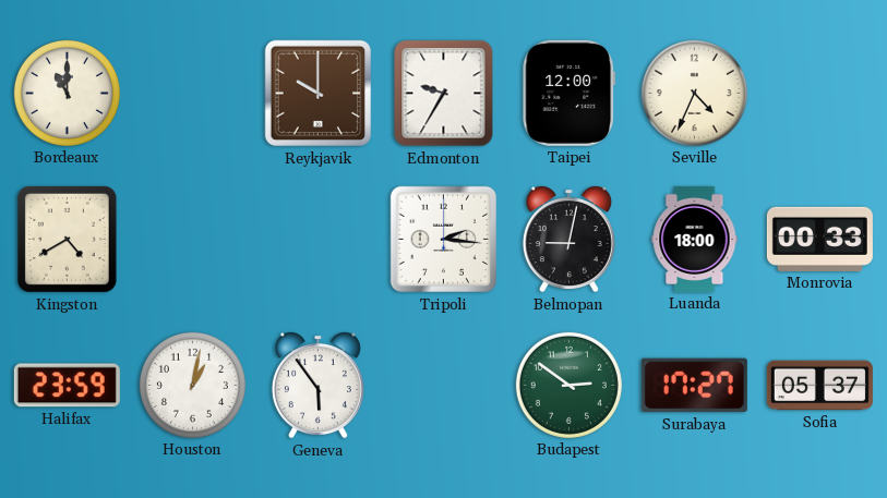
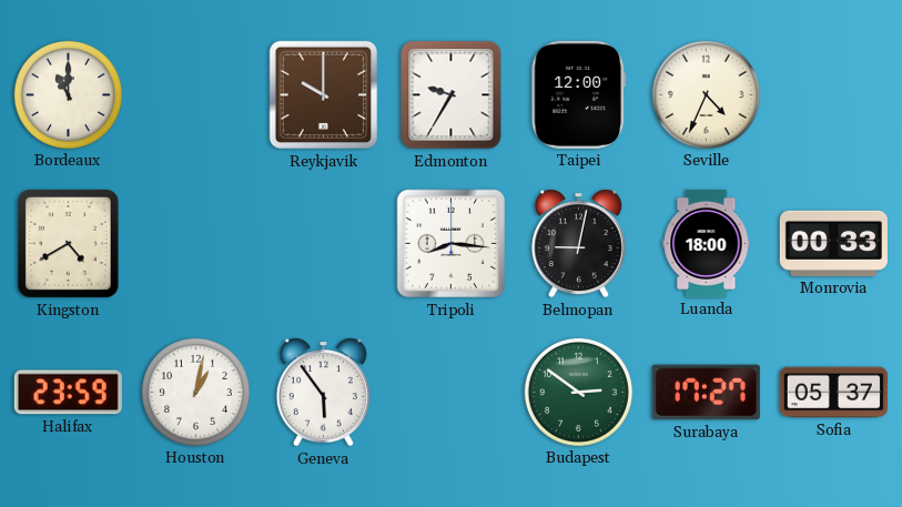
Tripoli: 2:16 -> 8:16
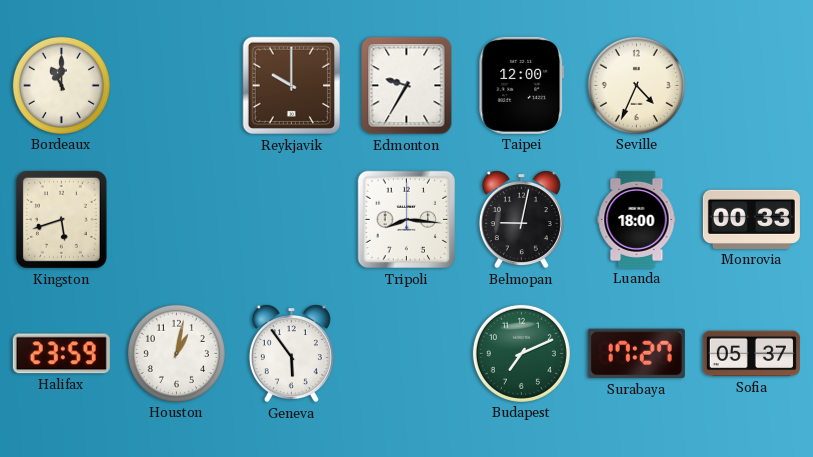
Kingston: 4:40 -> 5:42
Budapest: 2:51 -> 7:11
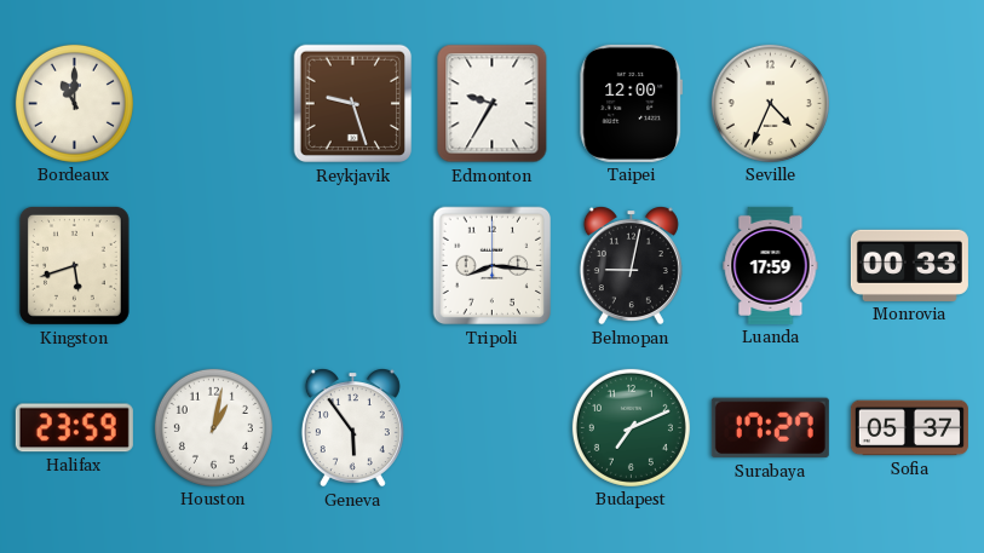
Reykjavik: 10:00 -> 9:27
Luanda: 18:00 -> 17:59
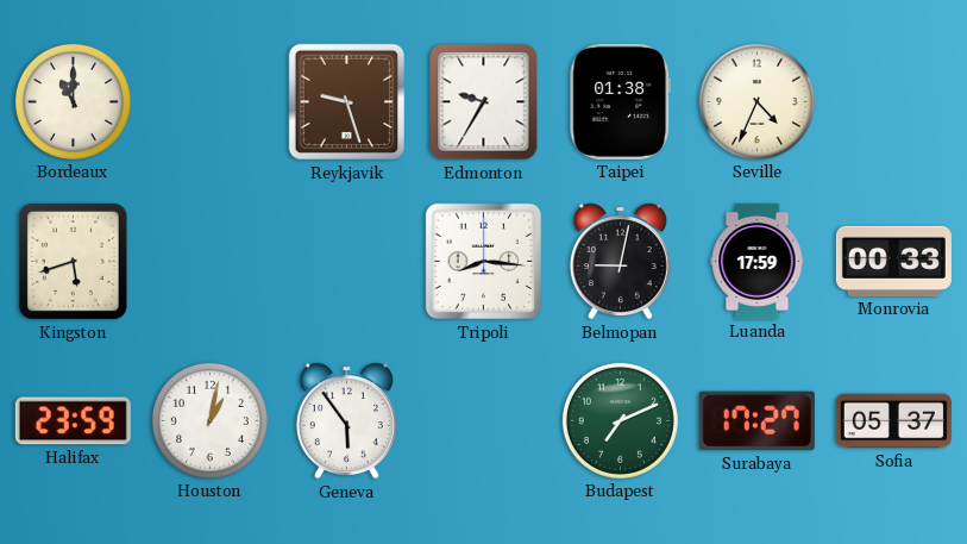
Taipei: 12:00 -> 01:38
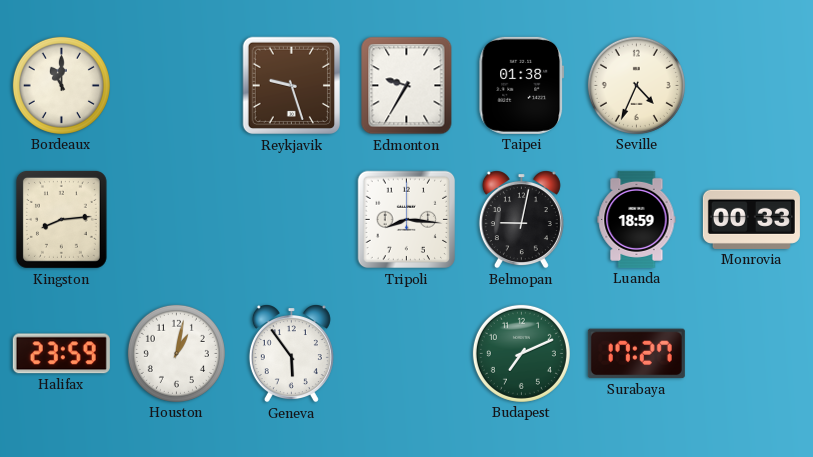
Kingston: 5:42 -> 8:14
Luanda: 17:59 -> 18:59
Sofia: 05:37 -> none
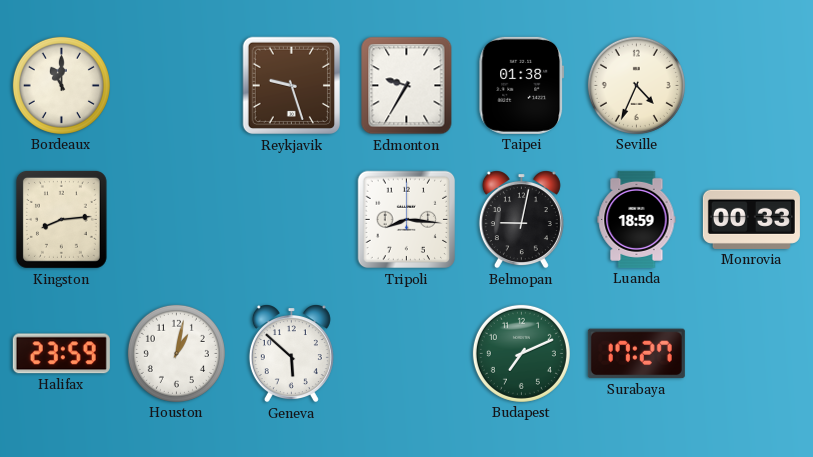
Geneva: 5:54 -> 5:52
